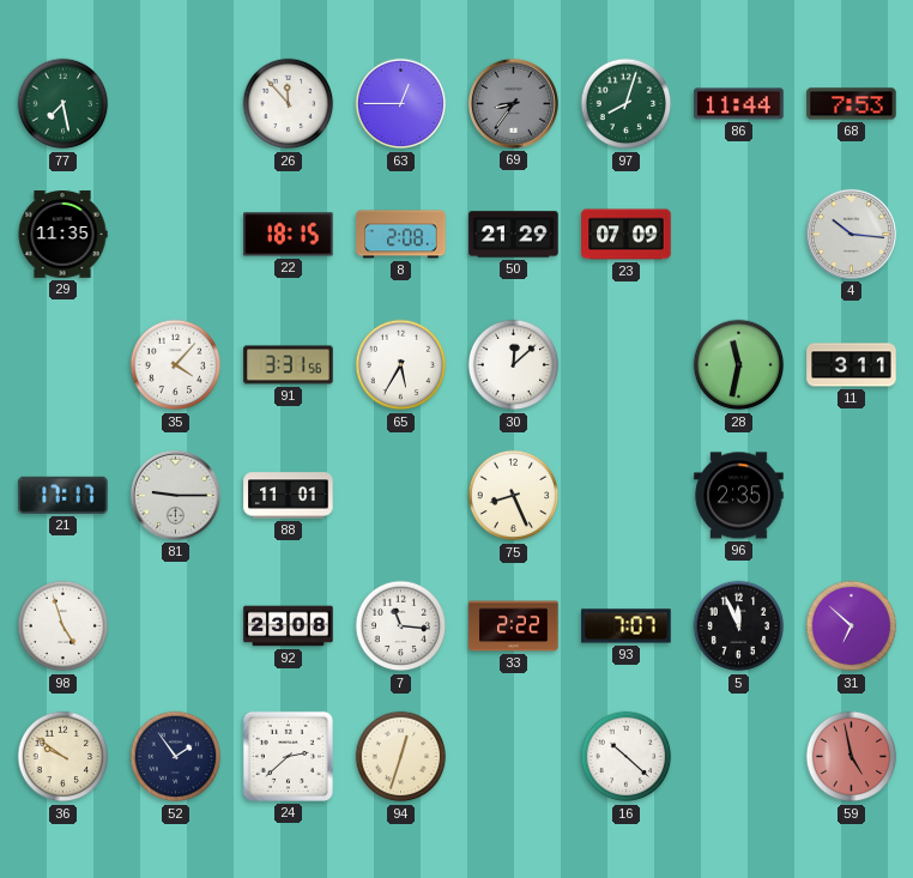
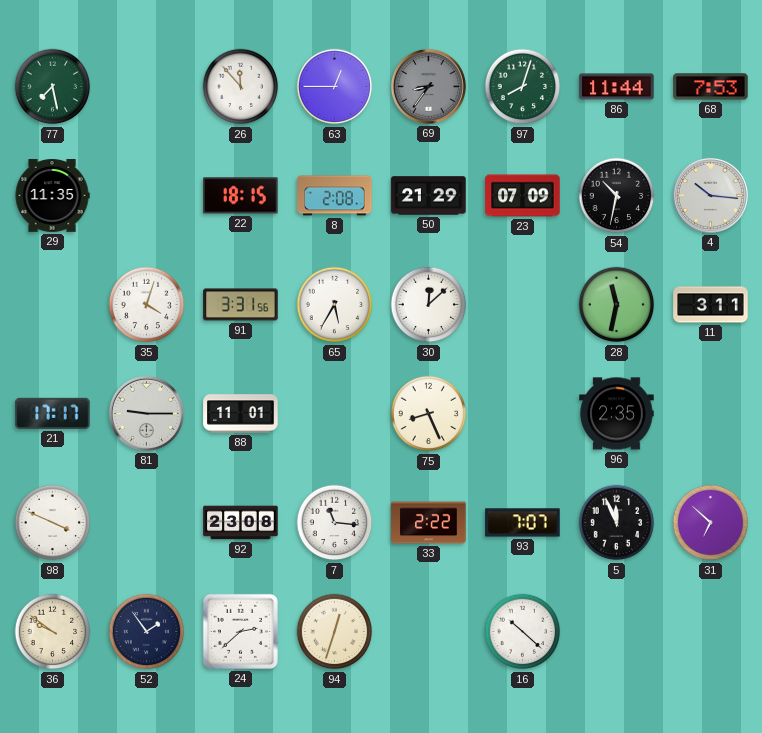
54: none -> 10:32
35: 4:07 -> 4:03
98: 4:57 -> 3:49
59: 4:58 -> none
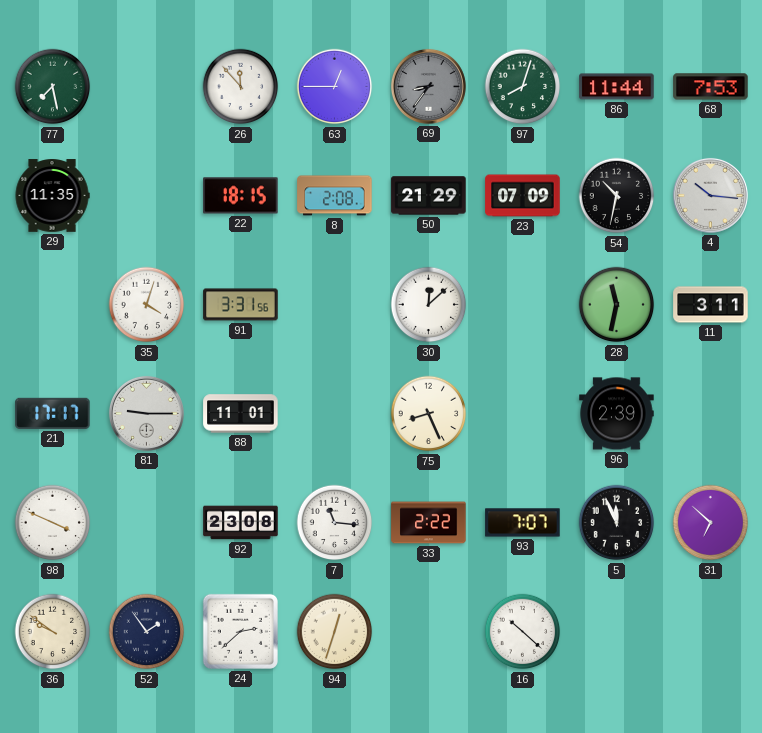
65: 5:35 -> none
96: 2:35 -> 2:39
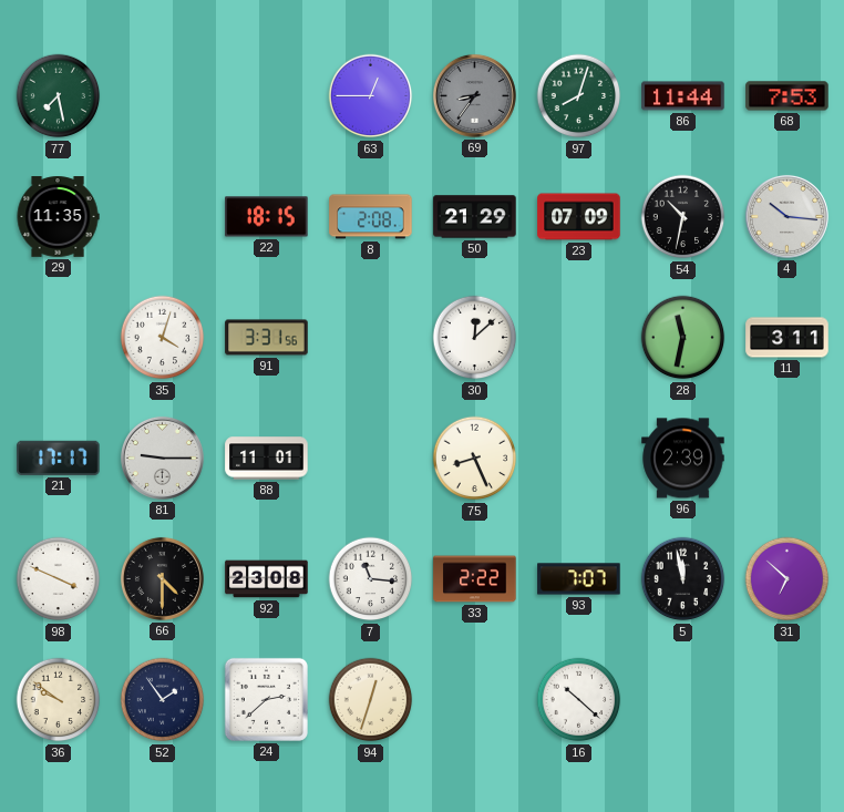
26: 11:53 -> none
66: none -> 4:30
5: 11:56 -> 11:58
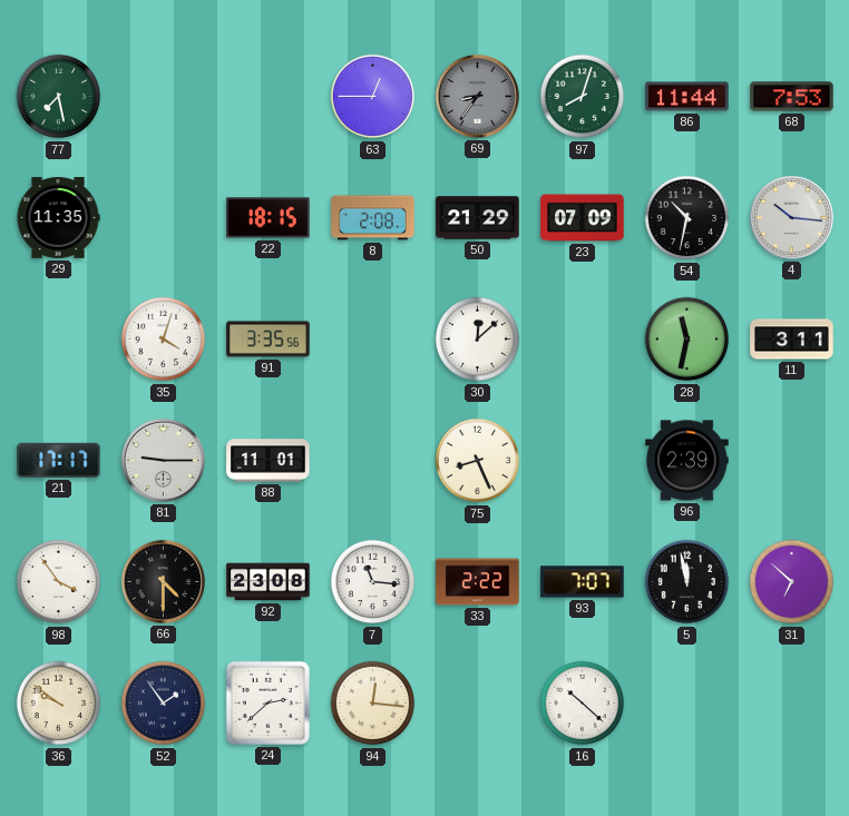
91: 3:31 -> 3:35
98: 3:49 -> 3:54
94: 12:33 -> 12:16
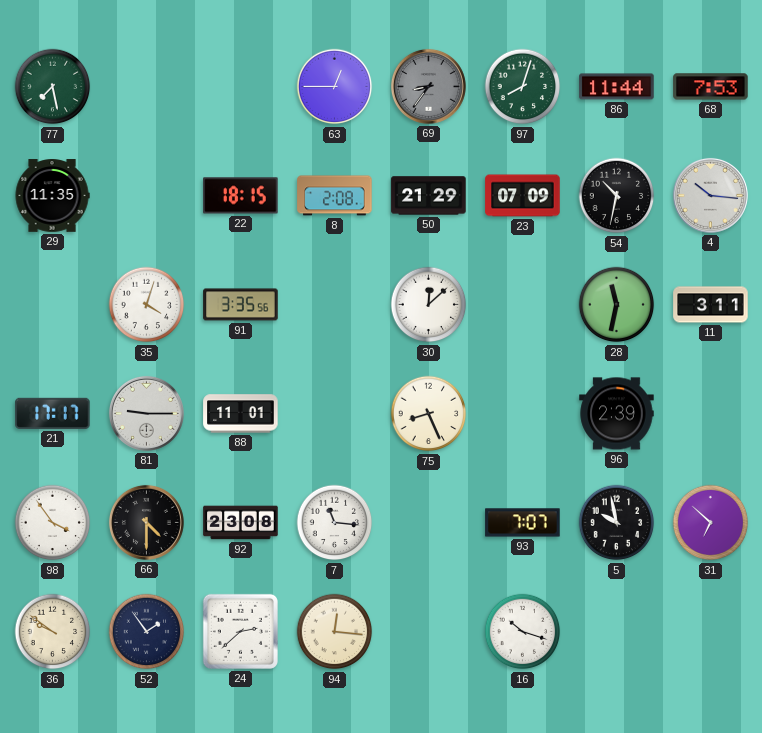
33: 2:22 -> none
5: 11:58 -> 9:58
16: 10:22 -> 10:18
